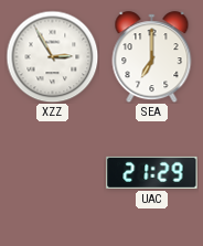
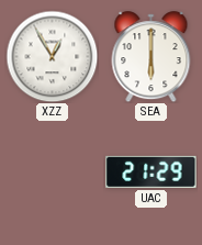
XZZ: 2:55 -> 12:55
SEA: 7:00 -> 6:00
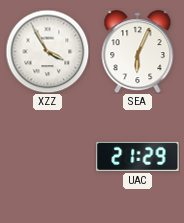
XZZ: 12:55 -> 3:55
SEA: 6:00 -> 6:04
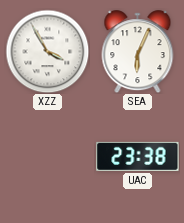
UAC: 21:29 -> 23:38
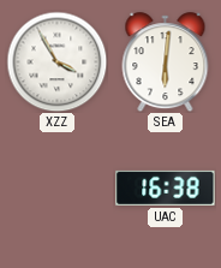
SEA: 6:04 -> 6:01
UAC: 23:38 -> 16:38
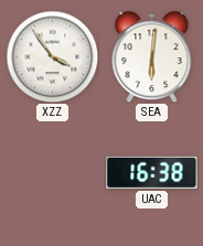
XZZ: 3:55 -> 3:54
